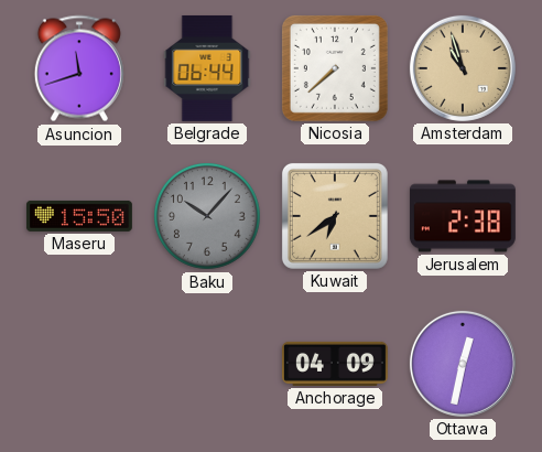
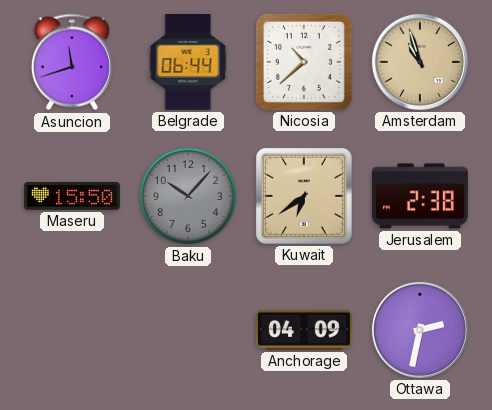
Nicosia: 7:38 -> 10:38
Ottawa: 12:32 -> 2:32
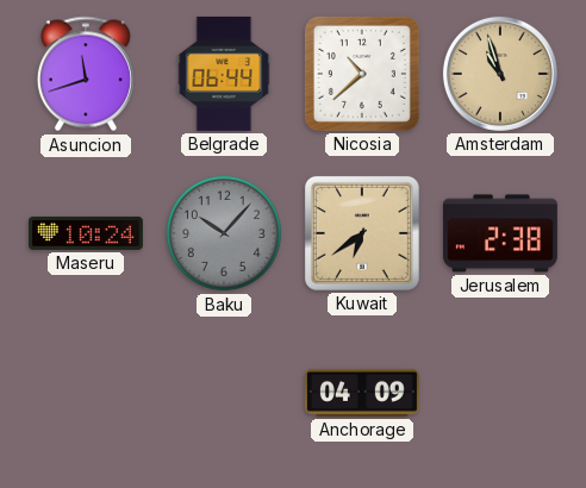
Maseru: 15:50 -> 10:24
Ottawa: 2:32 -> none
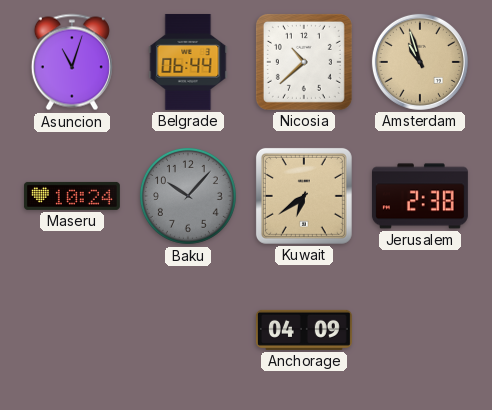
Asuncion: 11:42 -> 11:03
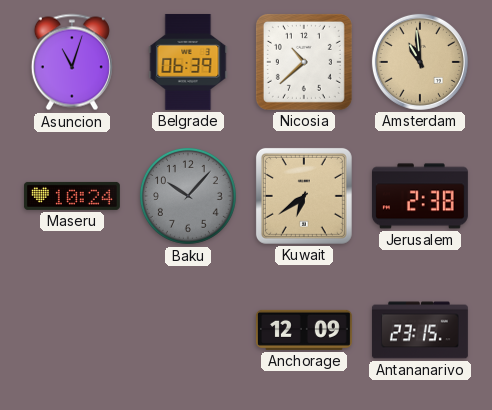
Belgrade: 06:44 -> 06:39
Amsterdam: 10:57 -> 10:59
Anchorage: 04:09 -> 12:09
Antananarivo: none -> 23:15
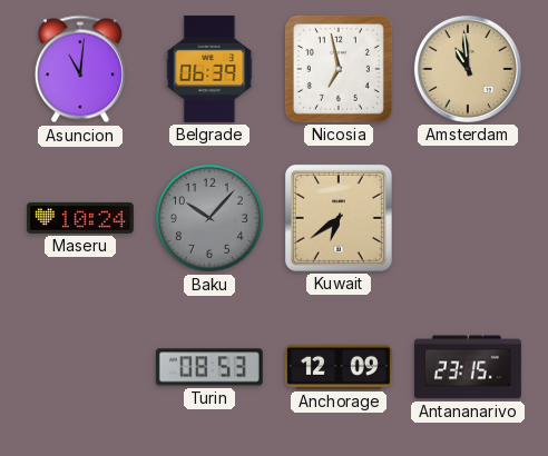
Asuncion: 11:03 -> 11:01
Nicosia: 10:38 -> 6:58
Jerusalem: 2:38 -> none
Turin: none -> 08:53
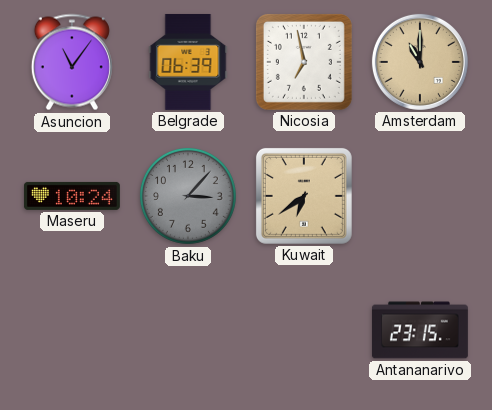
Asuncion: 11:01 -> 11:06
Amsterdam: 10:59 -> 11:00
Baku: 10:07 -> 3:07
Turin: 08:53 -> none
Anchorage: 12:09 -> none
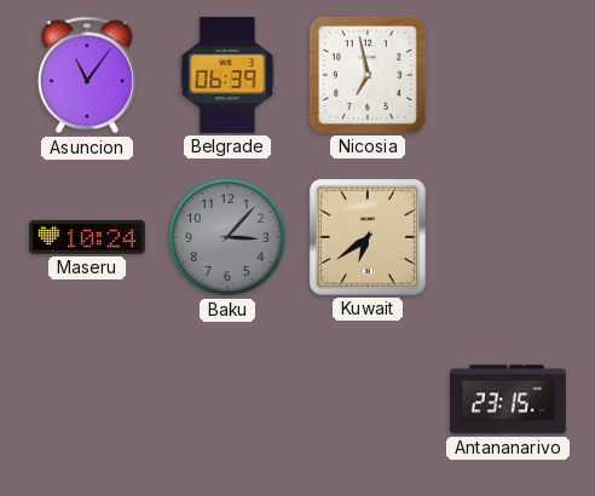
Amsterdam: 11:00 -> none
